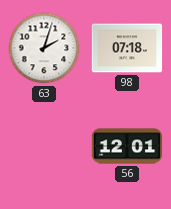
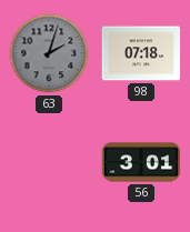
63 dial: white -> grey
56: 12:01 -> 3:01
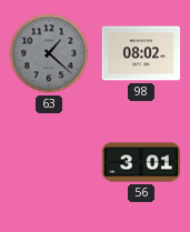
63: 2:03 -> 1:22
98: 07:18 -> 08:02
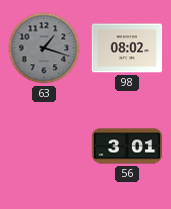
63: 1:22 -> 1:18
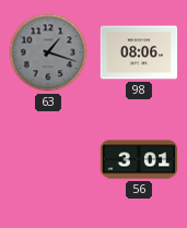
98: 08:02 -> 08:06
